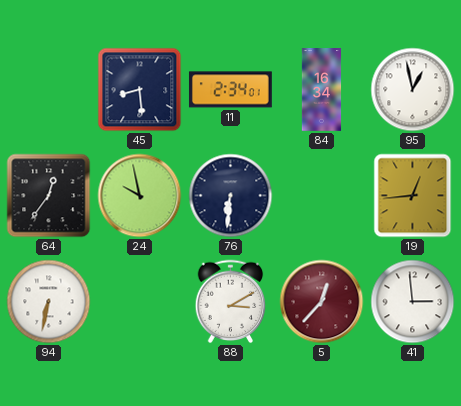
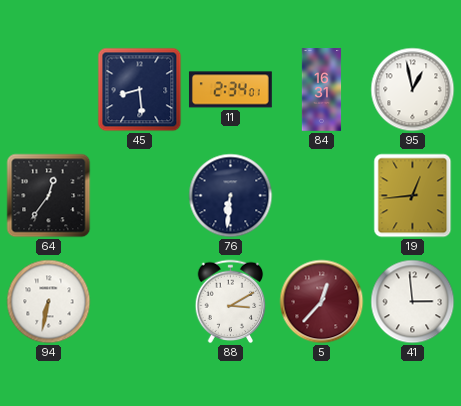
84: 16:34 -> 16:31
24: 9:58 -> none
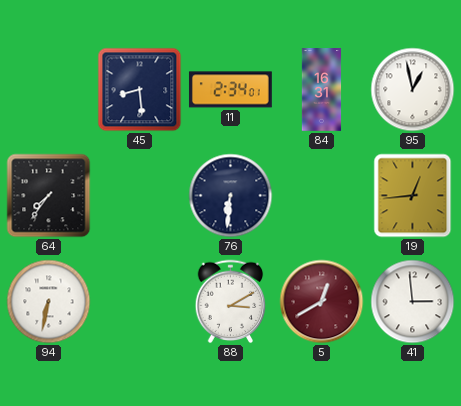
64: 12:36 -> 7:36
5: 12:37 -> 12:40
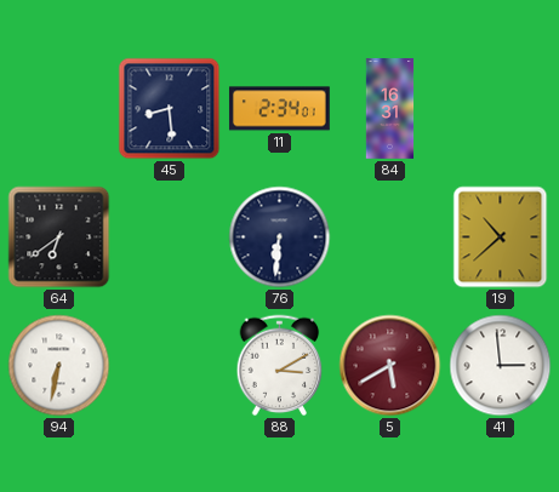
95: 12:58 -> none
64: 7:36 -> 6:39
19: 12:44 -> 10:38
5: 12:40 -> 5:40
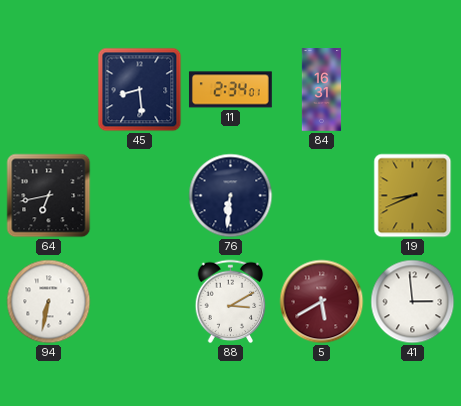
64: 6:39 -> 6:43
19: 10:38 -> 8:41
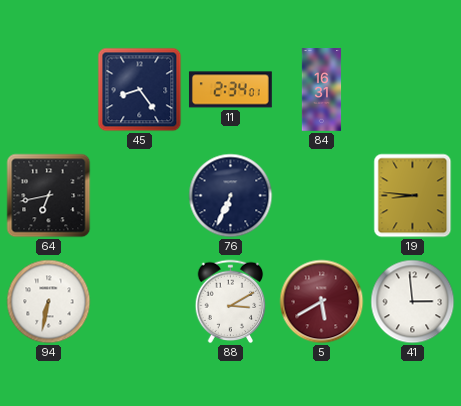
45: 8:29 -> 8:24
76: 6:31 -> 6:34
19: 8:41 -> 8:46
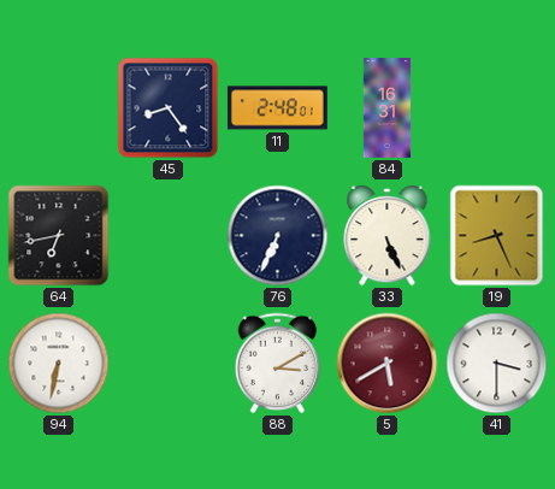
11: 2:34 -> 2:48
33: none -> 5:26
19: 8:46 -> 8:26
41: 2:59 -> 3:30
